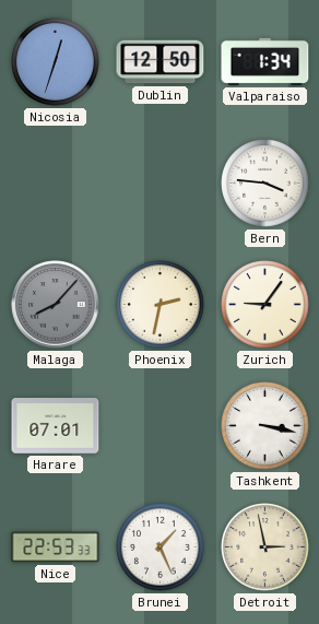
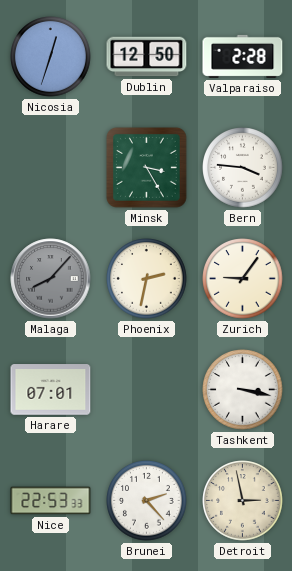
Valparaiso: 1:34 -> 2:28
Minsk: none -> 3:25
Brunei: 1:26 -> 2:23
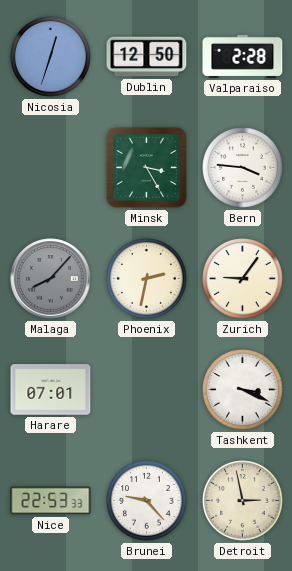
Tashkent: 3:17 -> 3:19
Brunei: 2:23 -> 9:23
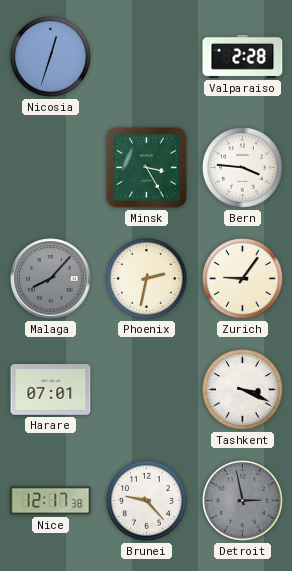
Dublin: 12:50 -> none
Nice: 22:53 -> 12:17
Detroit dial: cream -> grey
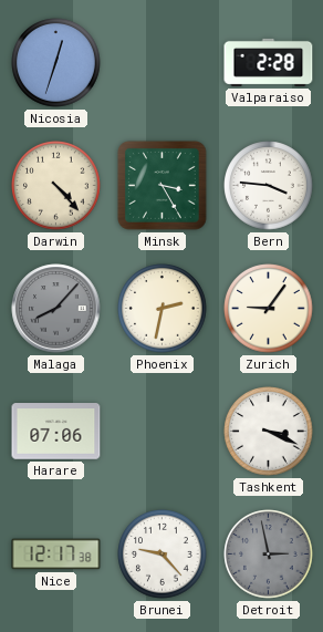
Darwin: none -> 4:23
Harare: 07:01 -> 07:06
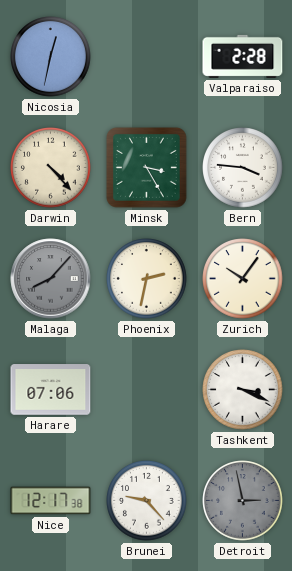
Nicosia: 12:33 -> 12:32
Zurich: 9:06 -> 10:06
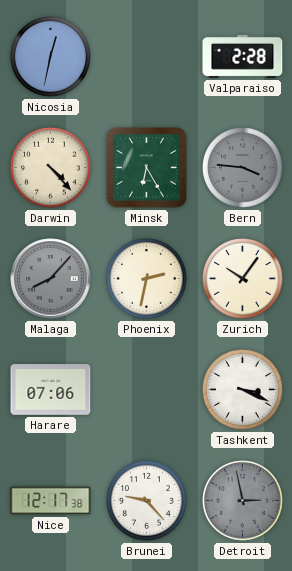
Minsk: 3:25 -> 6:25
Bern dial: white -> grey
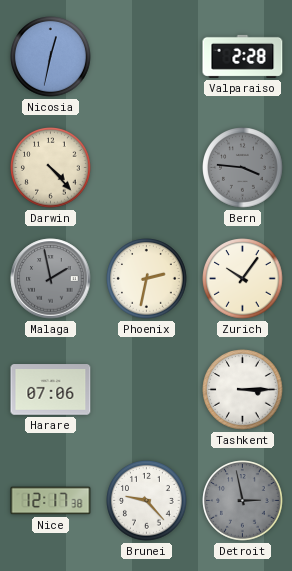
Minsk: 6:25 -> none
Malaga: 8:07 -> 1:58
Tashkent: 3:19 -> 3:15
